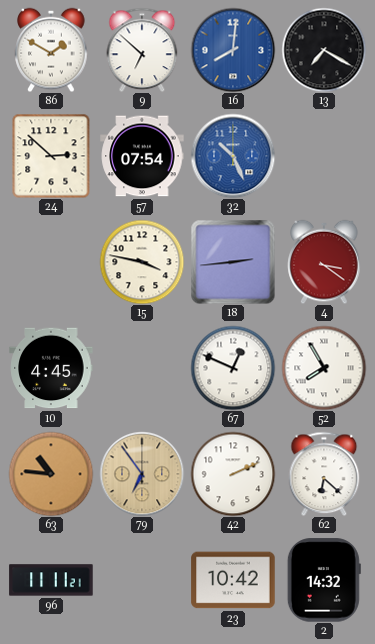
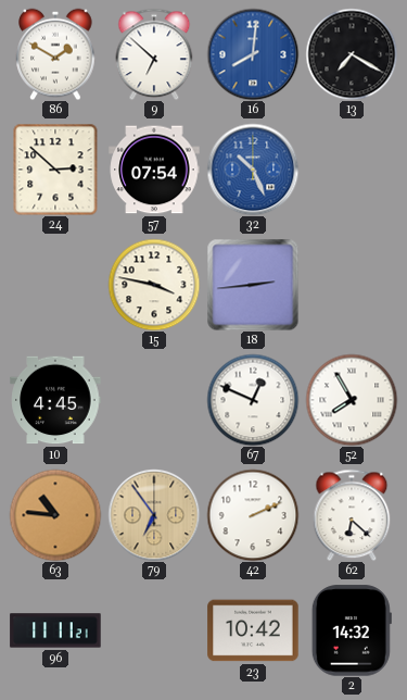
4: 3:21 -> none
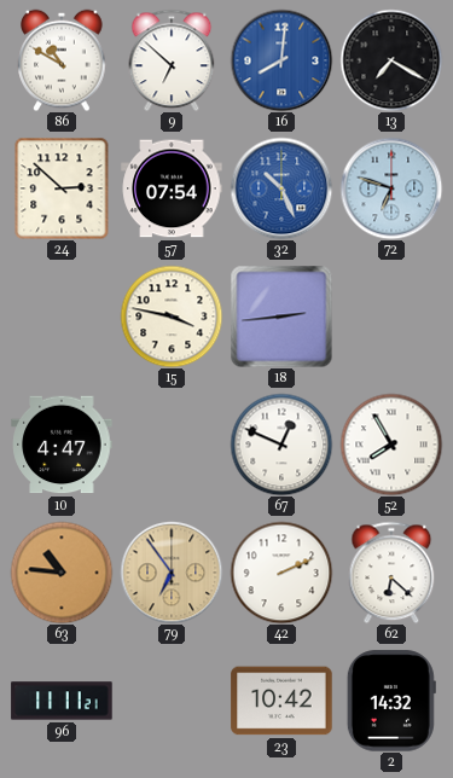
86: 1:50 -> 10:50
72: none -> 6:48
10: 4:45 -> 4:47
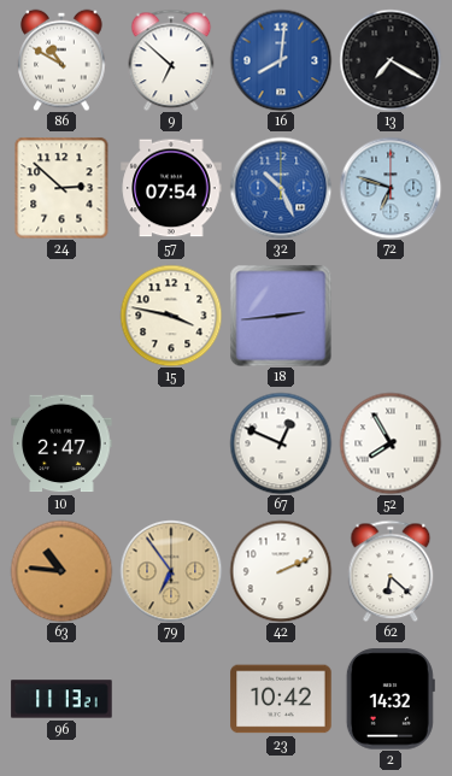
10: 4:47 -> 2:47
96: 11:11 -> 11:13
